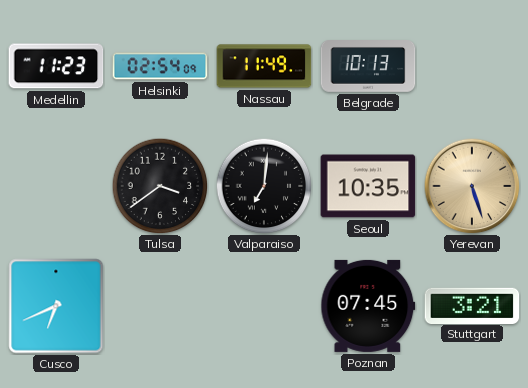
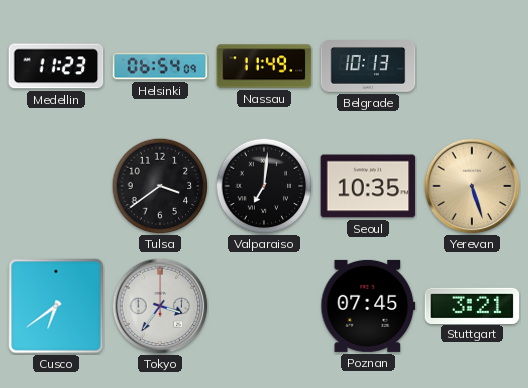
Helsinki: 02:54 -> 06:54
Cusco: 6:41 -> 6:39
Tokyo: none -> 3:36
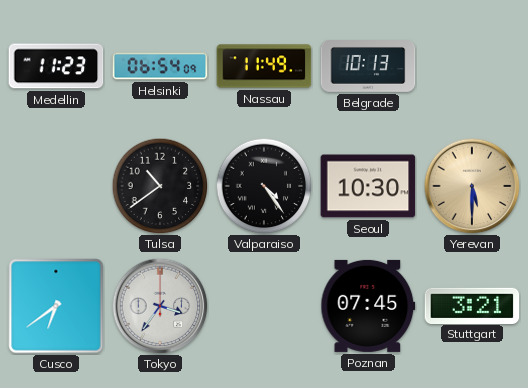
Tulsa: 3:39 -> 10:39
Valparaiso: 7:01 -> 4:24
Seoul: 10:35 -> 10:30
Yerevan: 5:27 -> 5:30
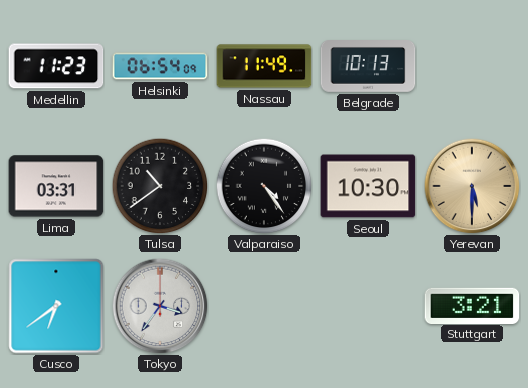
Lima: none -> 03:31
Poznan: 07:45 -> none
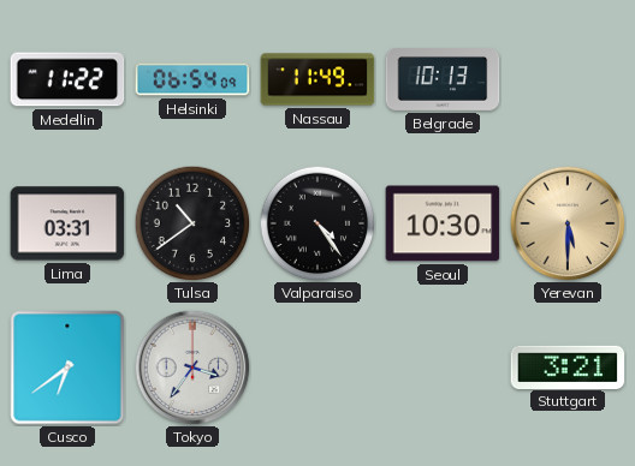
Medellin: 11:23 -> 11:22
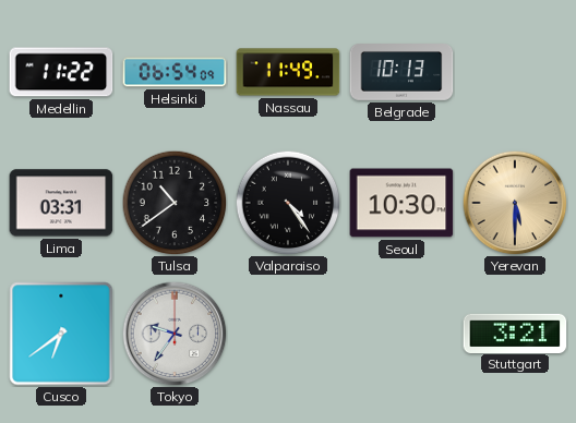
Tokyo: 3:36 -> 9:36
